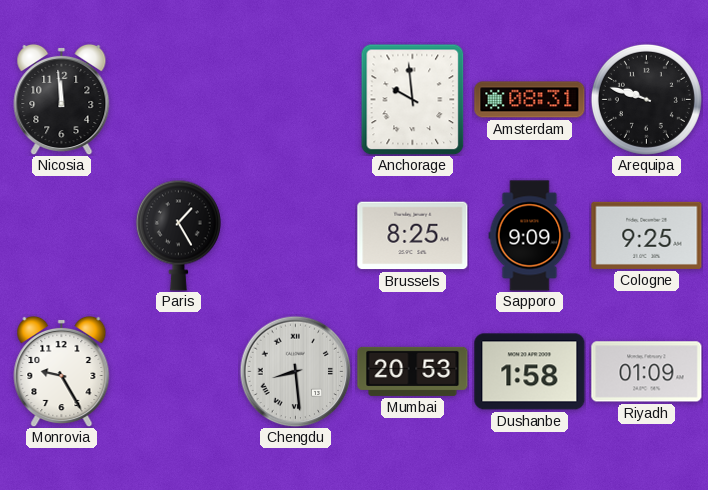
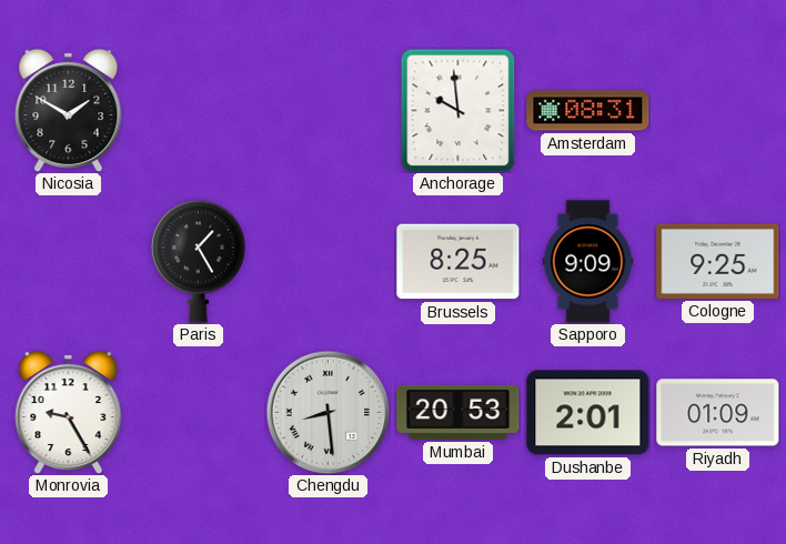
Nicosia: 11:59 -> 1:50
Arequipa: 9:48 -> none
Dushanbe: 1:58 -> 2:01
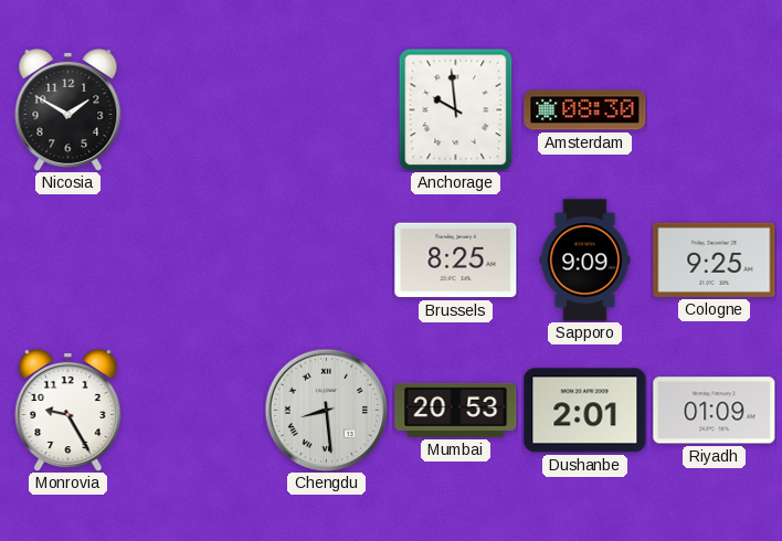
Amsterdam: 08:31 -> 08:30
Paris: 1:25 -> none
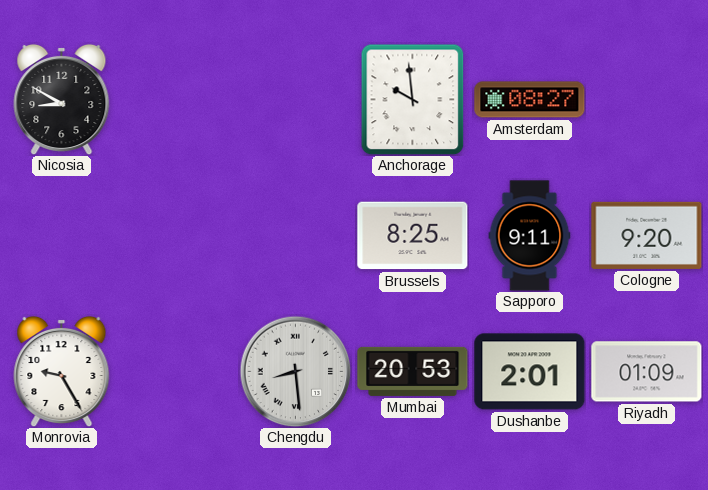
Nicosia: 1:50 -> 8:50
Amsterdam: 08:30 -> 08:27
Sapporo: 9:09 -> 9:11
Cologne: 9:25 -> 9:20
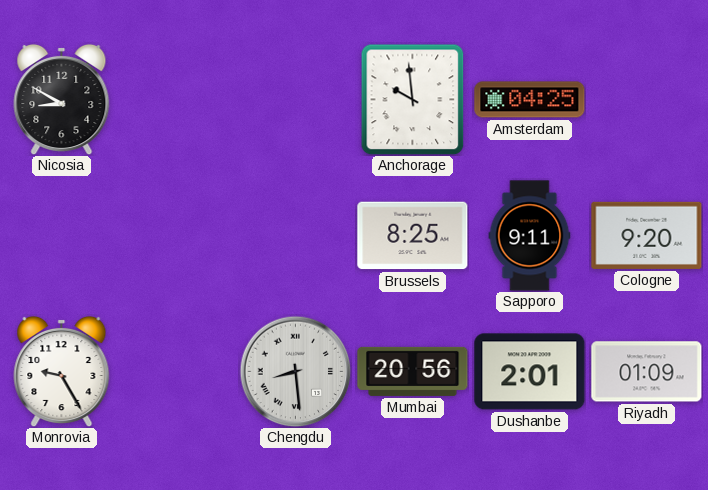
Amsterdam: 08:27 -> 04:25
Mumbai: 20:53 -> 20:56
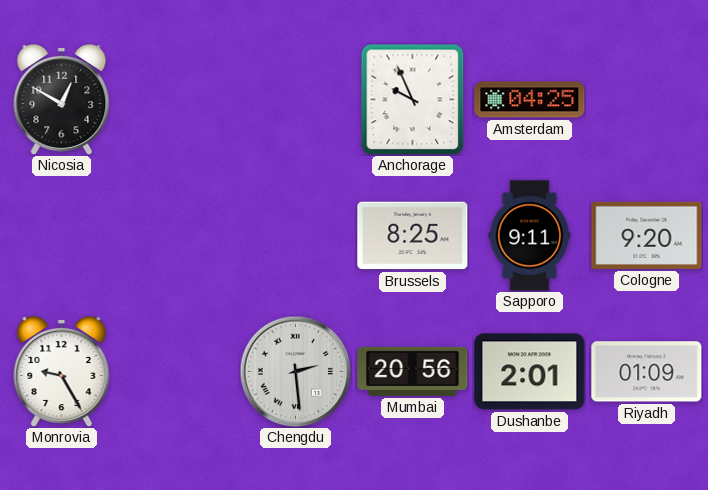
Nicosia: 8:50 -> 12:50
Anchorage: 9:59 -> 9:56
Chengdu: 8:29 -> 2:29
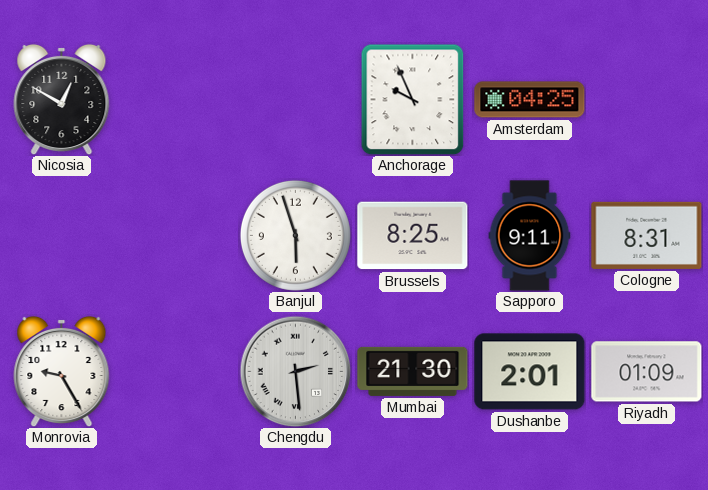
Banjul: none -> 5:57
Cologne: 9:20 -> 8:31
Mumbai: 20:56 -> 21:30
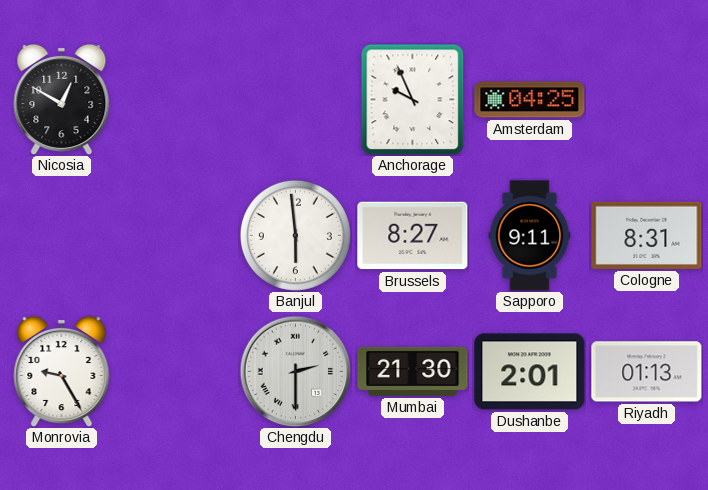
Banjul: 5:57 -> 5:59
Brussels: 8:25 -> 8:27
Chengdu: 2:29 -> 2:30
Riyadh: 01:09 -> 01:13
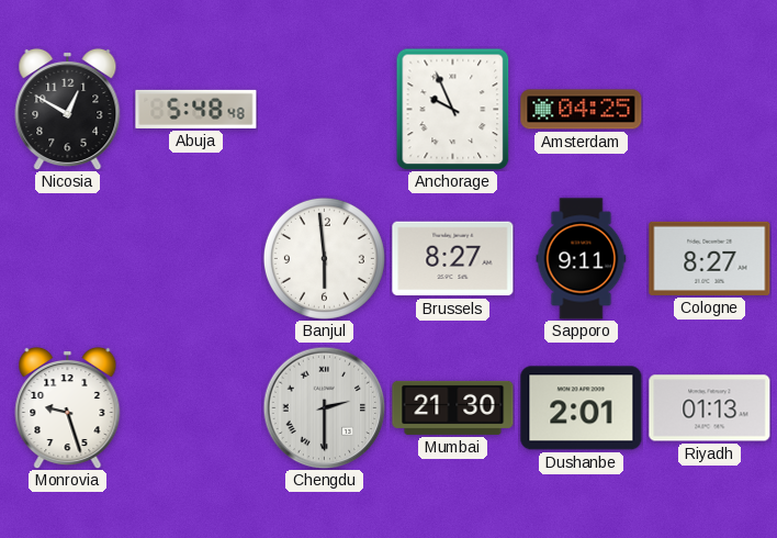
Abuja: none -> 5:48
Cologne: 8:31 -> 8:27
Monrovia: 9:25 -> 9:27
